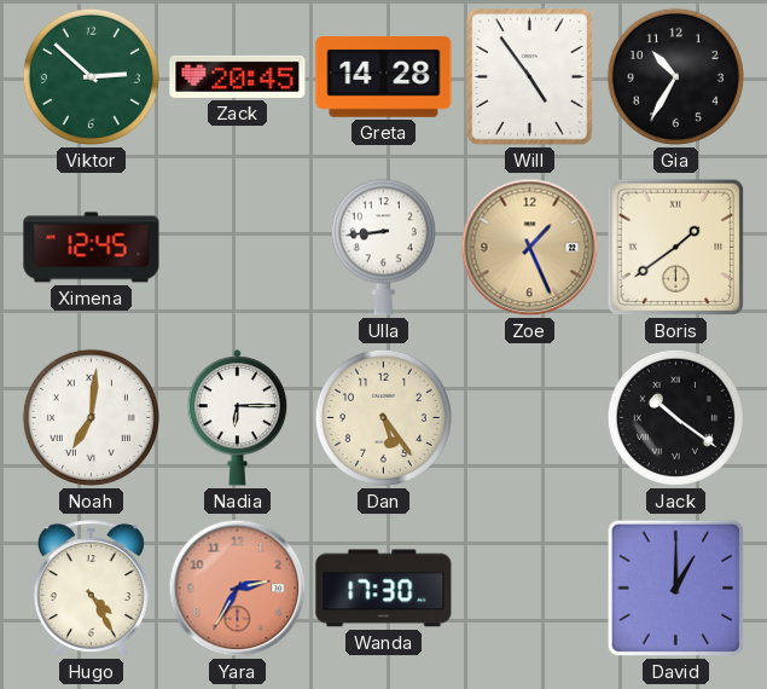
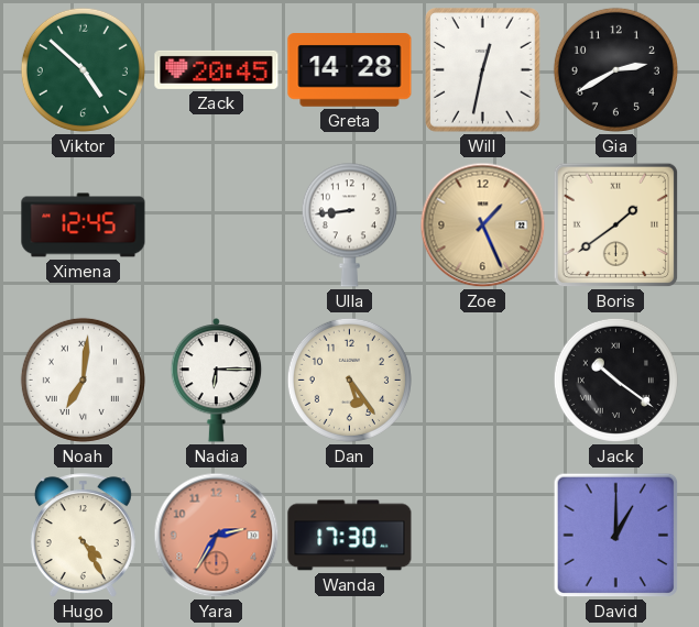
Viktor: 2:52 -> 4:52
Will: 4:54 -> 12:32
Gia: 10:35 -> 2:40
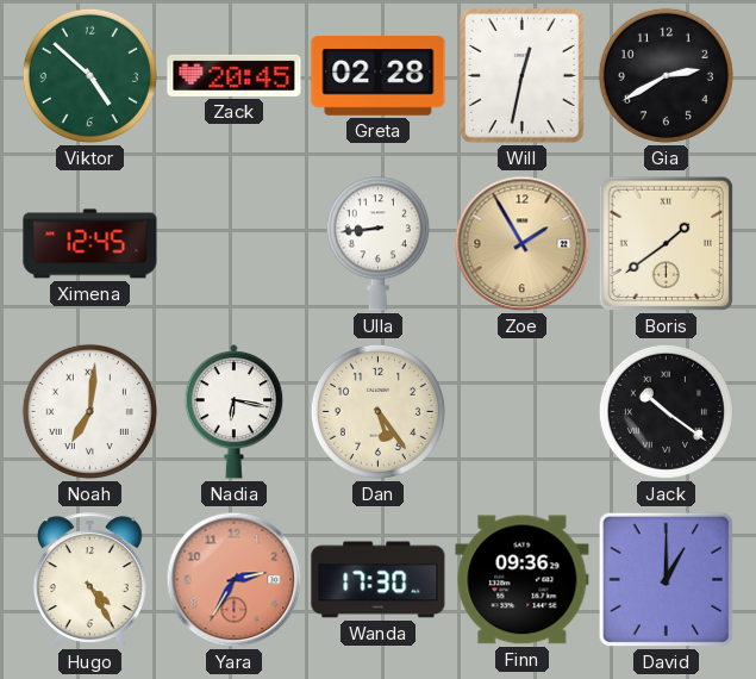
Greta: 14:28 -> 02:28
Zoe: 1:26 -> 1:55
Nadia: 6:15 -> 6:17
Finn: none -> 09:36
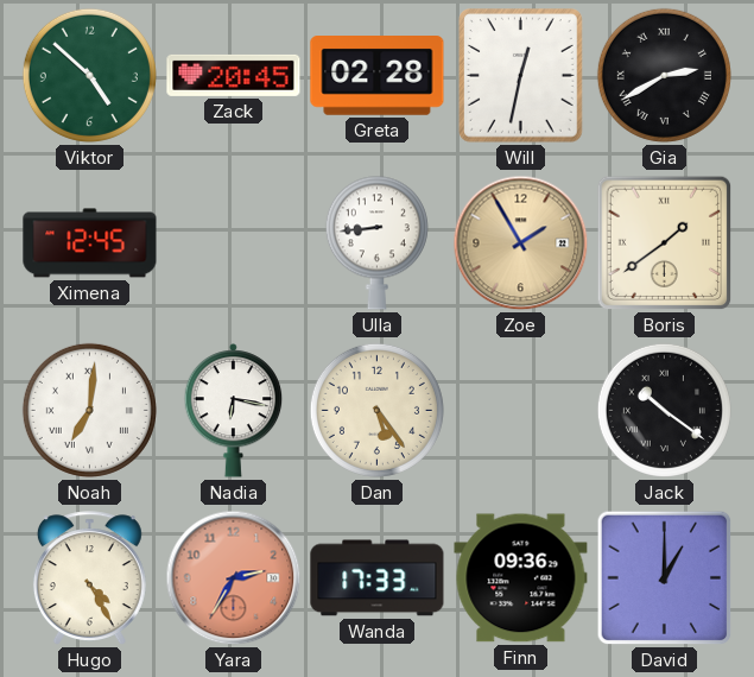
Gia numerals: Arabic -> Roman
Wanda: 17:30 -> 17:33
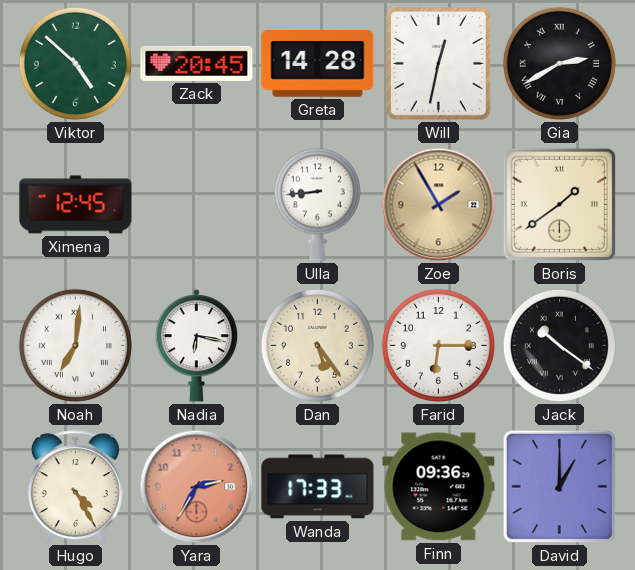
Greta: 02:28 -> 14:28
Farid: none -> 6:15
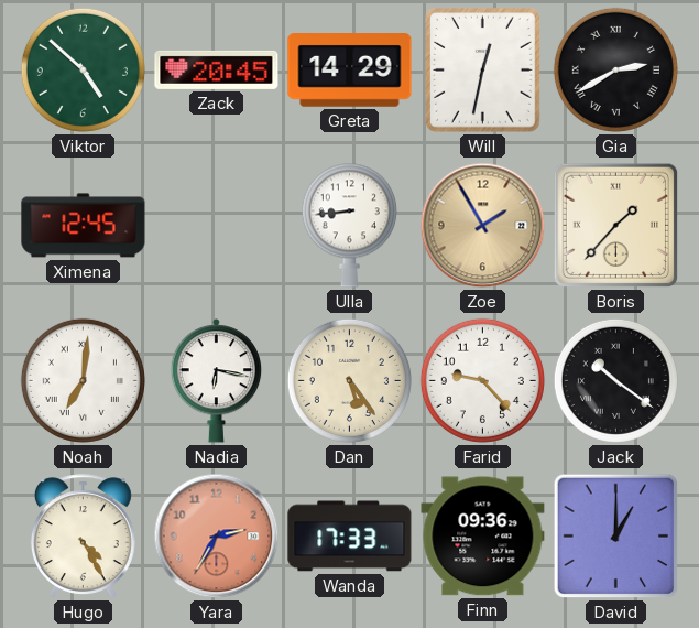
Greta: 14:28 -> 14:29
Boris: 1:39 -> 1:37
Farid: 6:15 -> 9:23
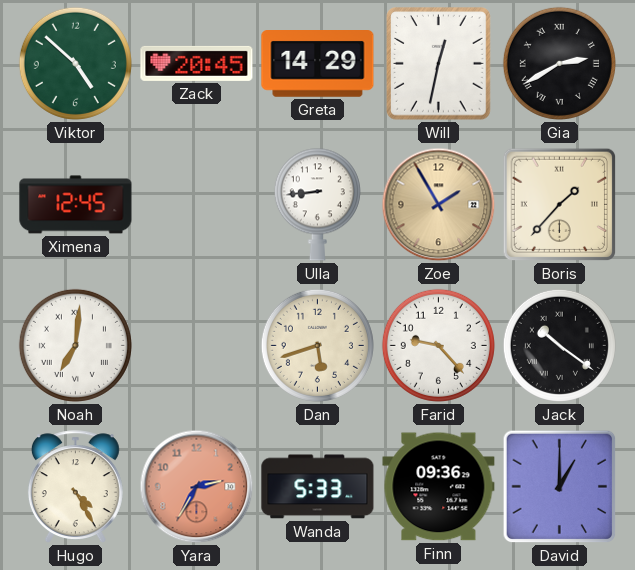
Nadia: 6:17 -> none
Dan: 5:24 -> 5:42
Wanda: 17:33 -> 5:33
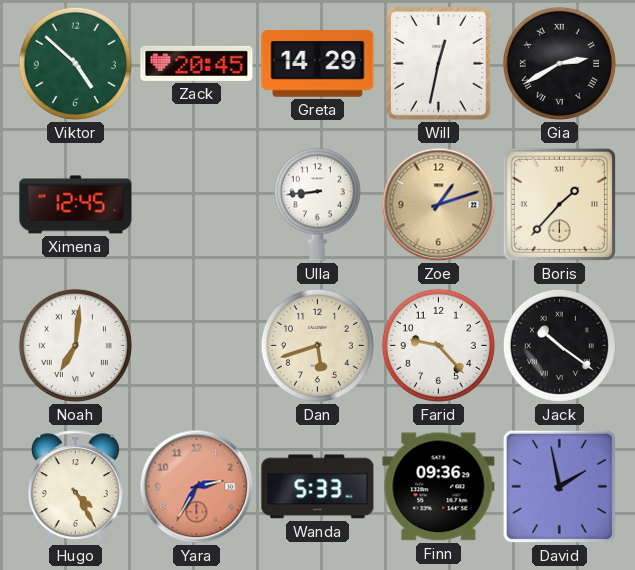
Zoe: 1:55 -> 1:12
David: 1:00 -> 1:58
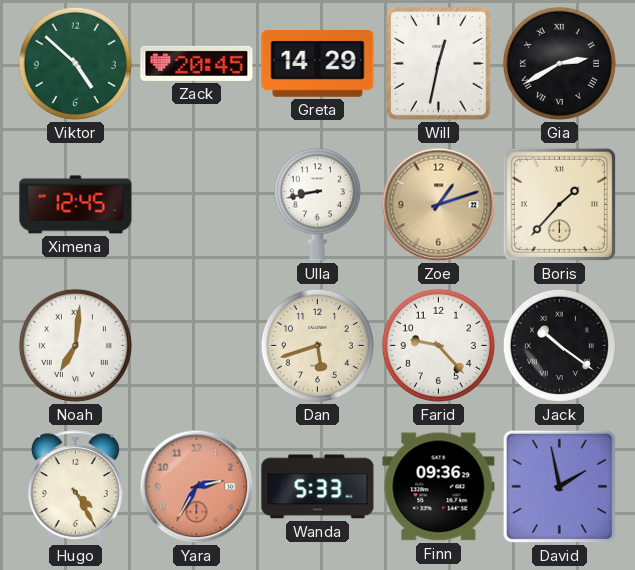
Ulla: 8:44 -> 8:43
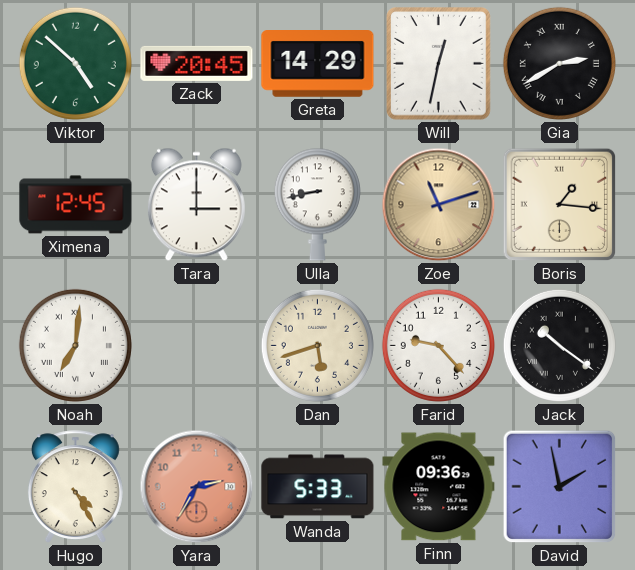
Tara: none -> 3:00
Zoe: 1:12 -> 11:12
Boris: 1:37 -> 1:16
